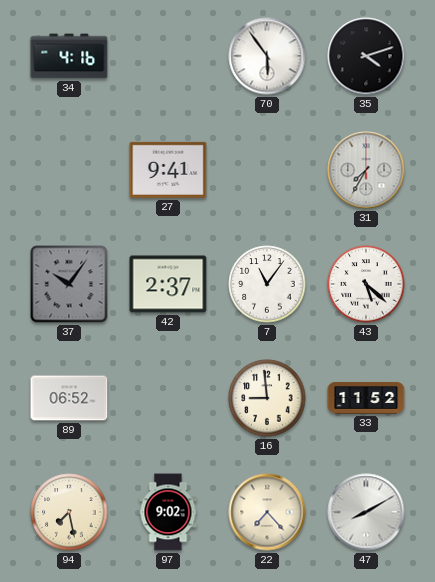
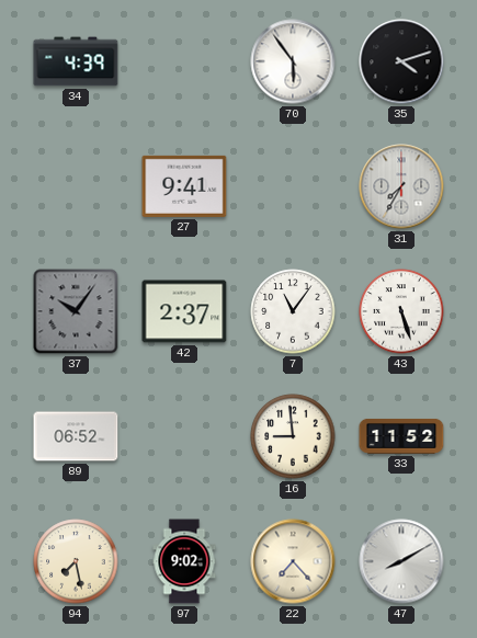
34: 4:16 -> 4:39
43: 5:22 -> 5:27
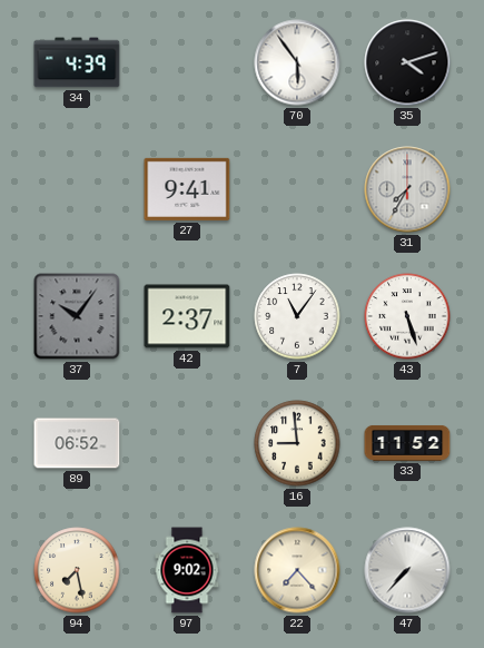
47: 8:10 -> 7:37
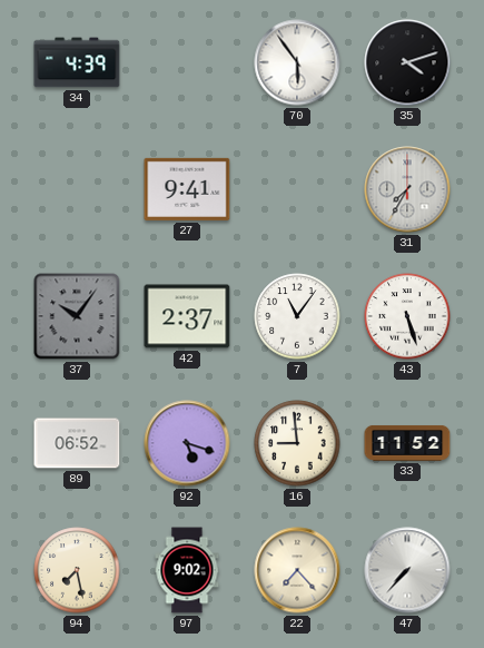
92: none -> 5:18
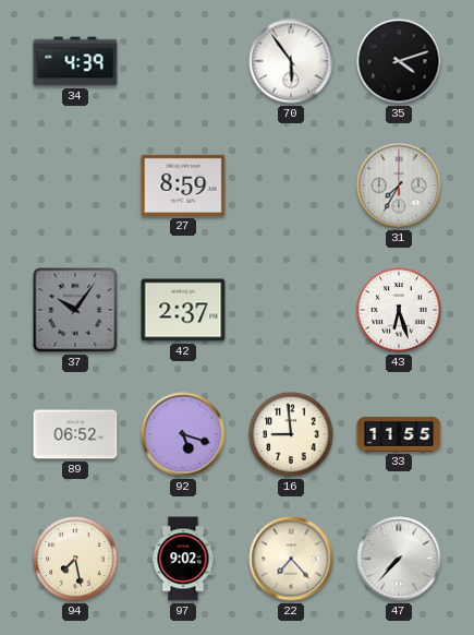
27: 9:41 -> 8:59
7: 11:06 -> none
43: 5:27 -> 6:27
33: 11:52 -> 11:55
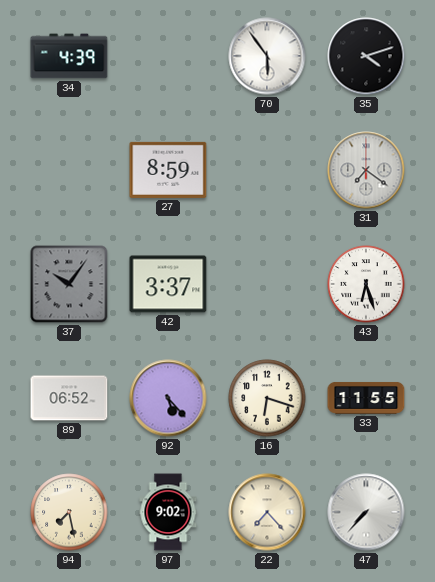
31: 7:35 -> 7:21
42: 2:37 -> 3:37
92: 5:18 -> 5:23
16: 8:59 -> 6:18
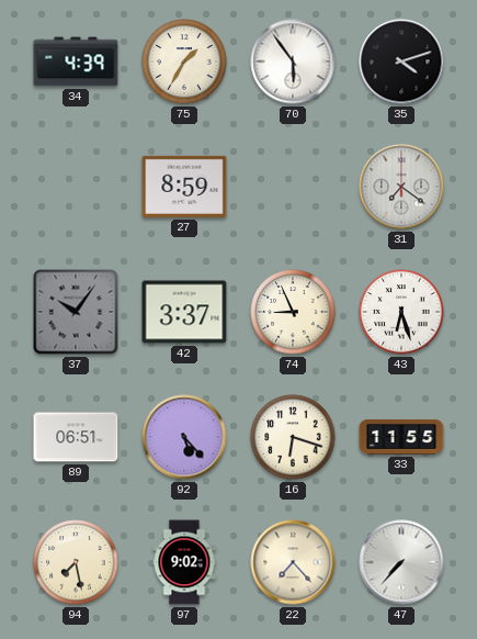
75: none -> 1:35
74: none -> 8:56
89: 06:52 -> 06:51
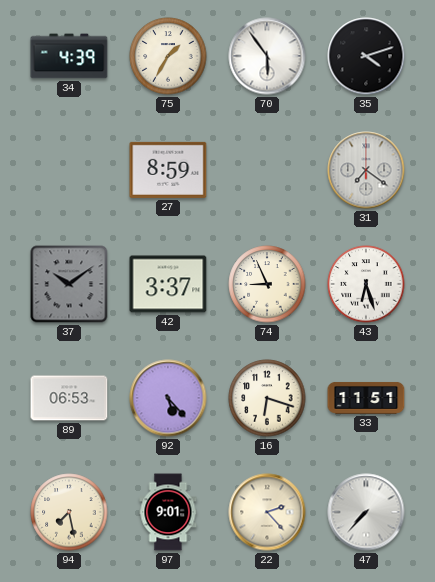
37: 10:06 -> 10:09
89: 06:51 -> 06:53
33: 11:55 -> 11:51
97: 9:02 -> 9:01
22: 7:23 -> 2:23
